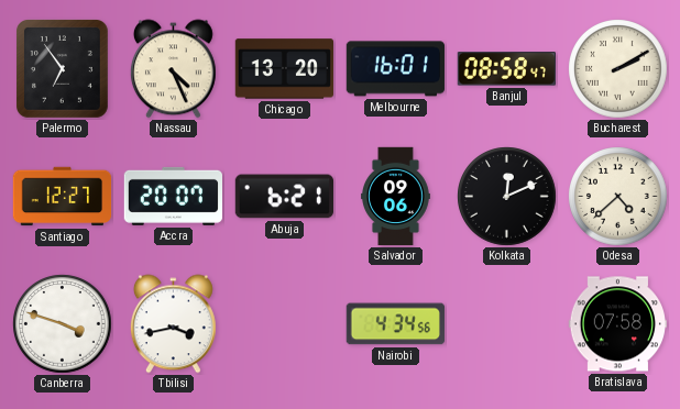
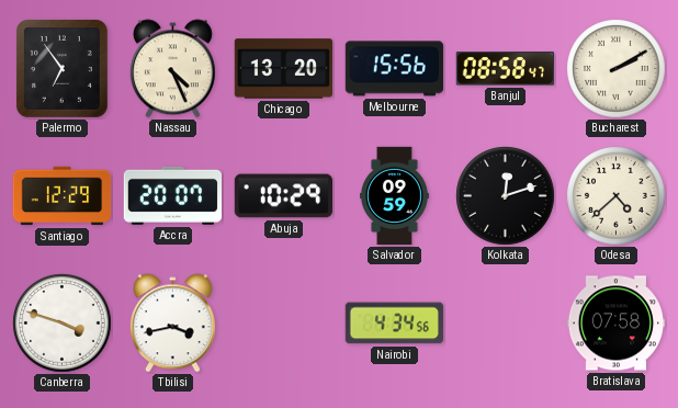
Melbourne: 16:01 -> 15:56
Santiago: 12:27 -> 12:29
Abuja: 6:21 -> 10:29
Salvador: 09:06 -> 09:59
Kolkata: 12:11 -> 12:12
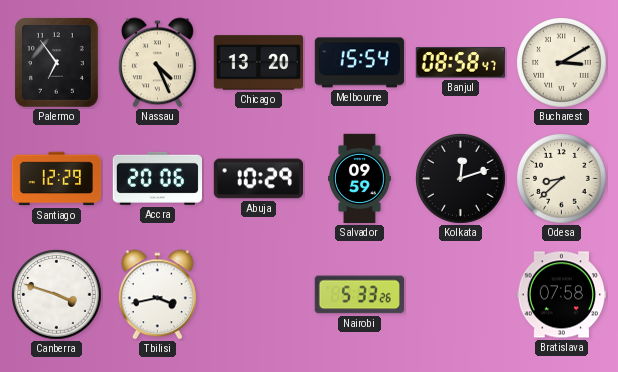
Melbourne: 15:56 -> 15:54
Bucharest: 2:10 -> 3:10
Accra: 20:07 -> 20:06
Odesa: 4:38 -> 8:38
Nairobi: 4:34 -> 5:33
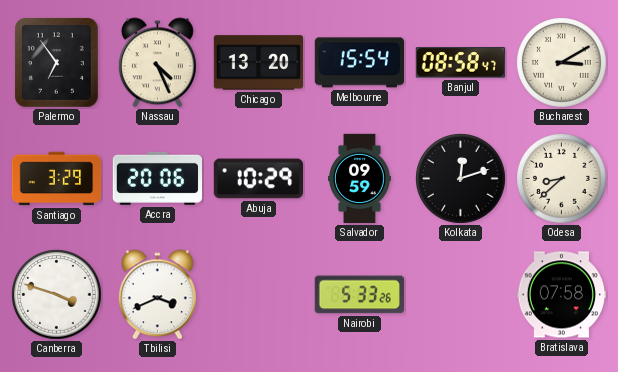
Santiago: 12:29 -> 3:29
Tbilisi: 3:43 -> 3:41
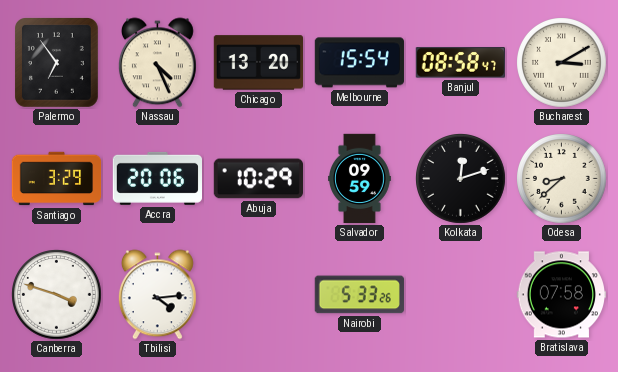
Tbilisi: 3:41 -> 4:14
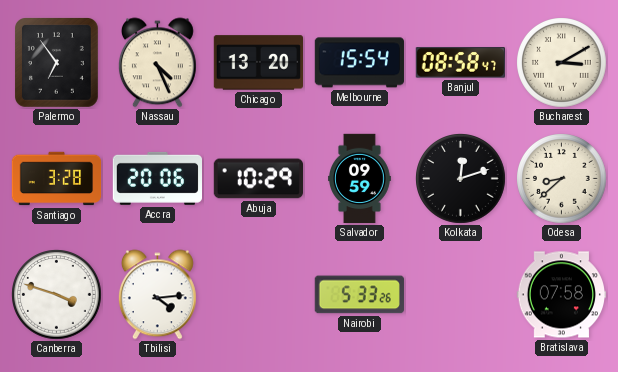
Santiago: 3:29 -> 3:28
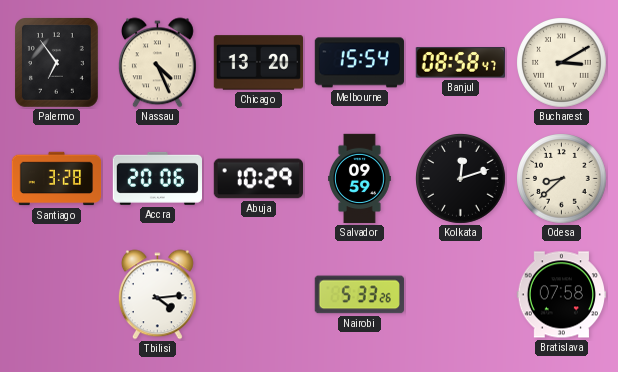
Canberra: 3:48 -> none
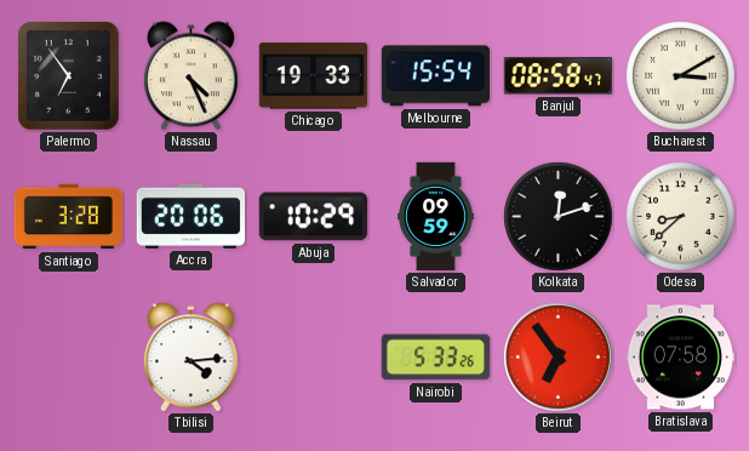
Chicago: 13:20 -> 19:33
Beirut: none -> 6:54
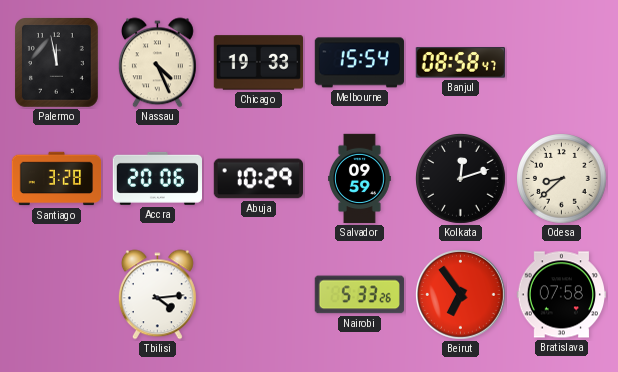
Palermo: 6:54 -> 11:58
Bucharest: 3:10 -> none
